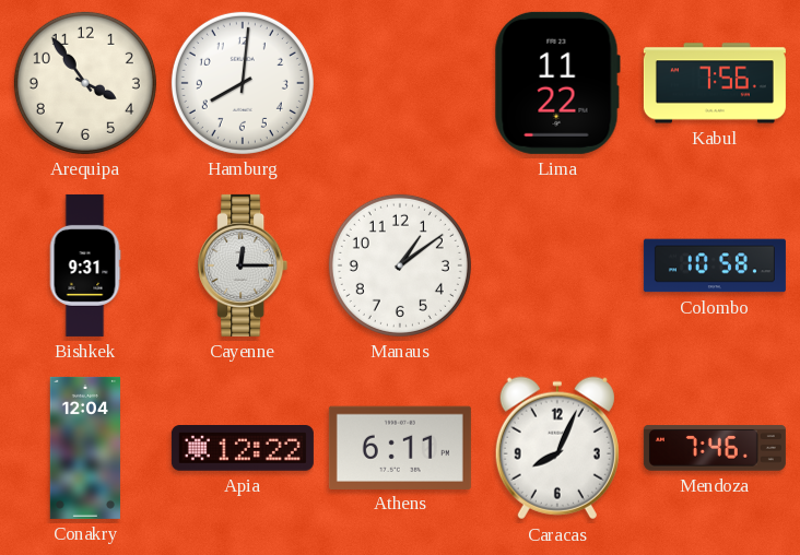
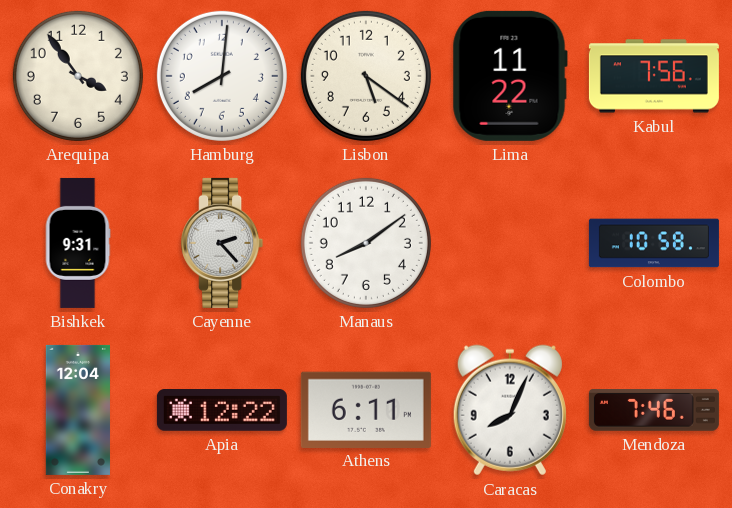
Lisbon: none -> 5:21
Cayenne: 12:15 -> 2:23
Manaus: 1:09 -> 8:09
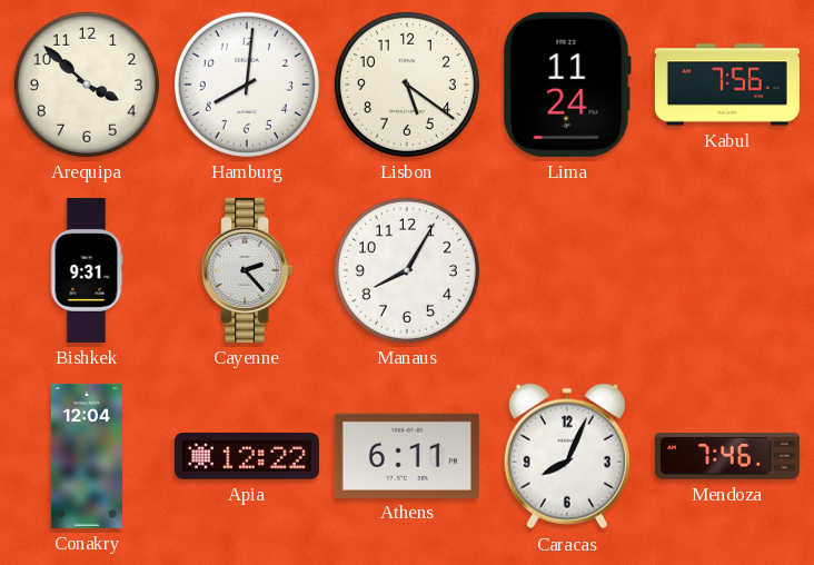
Arequipa: 3:54 -> 3:52
Lima: 11:22 -> 11:24
Manaus: 8:09 -> 8:05
Colombo: 10:58 -> none
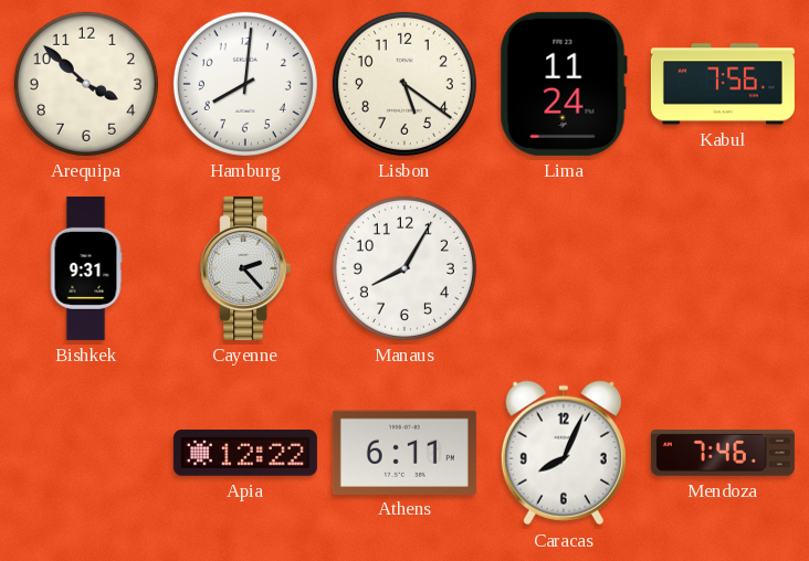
Conakry: 12:04 -> none
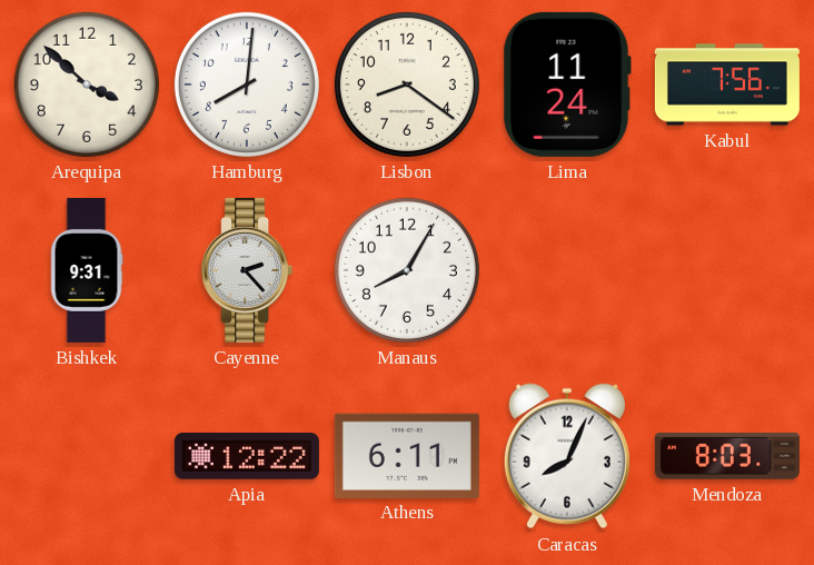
Lisbon: 5:21 -> 8:21
Mendoza: 7:46 -> 8:03
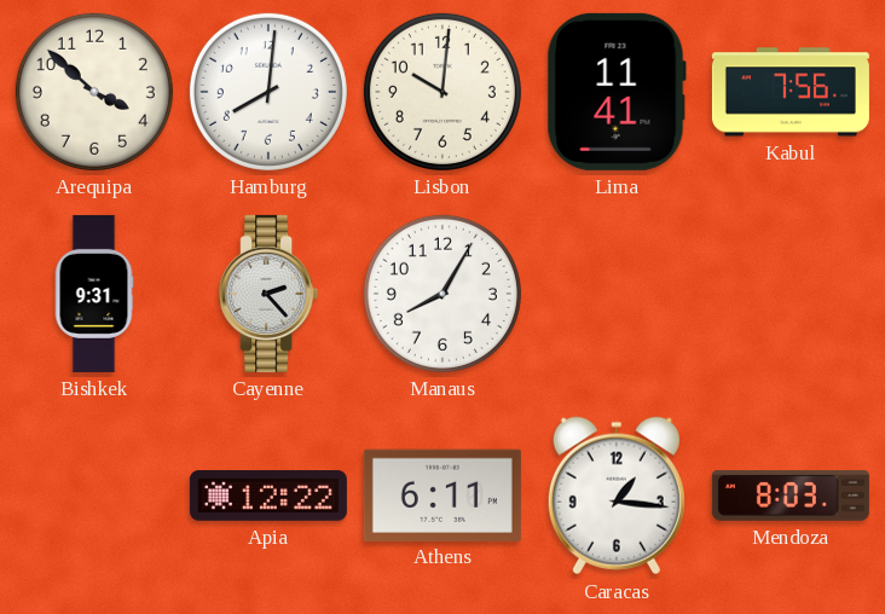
Lisbon: 8:21 -> 10:01
Lima: 11:24 -> 11:41
Caracas: 8:04 -> 1:16
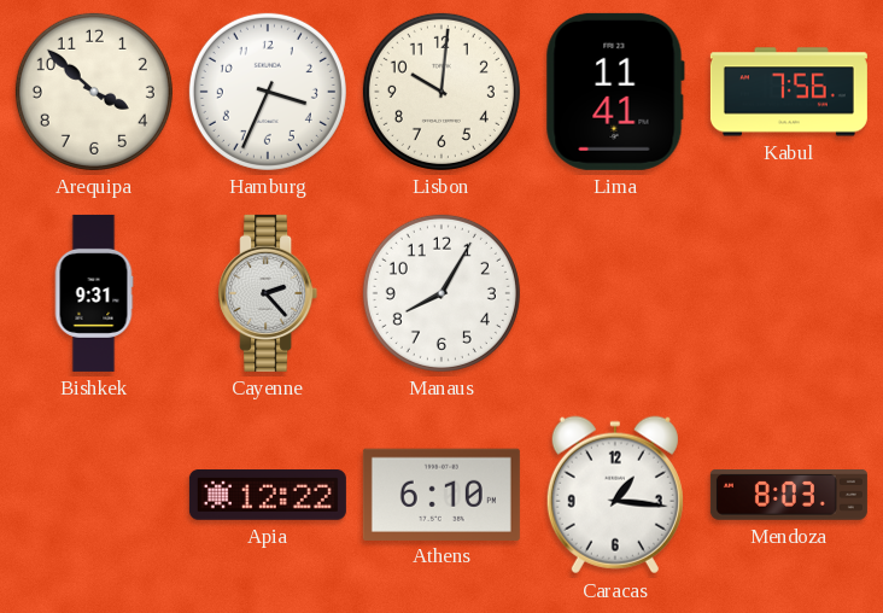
Hamburg: 8:01 -> 3:34
Athens: 6:11 -> 6:10
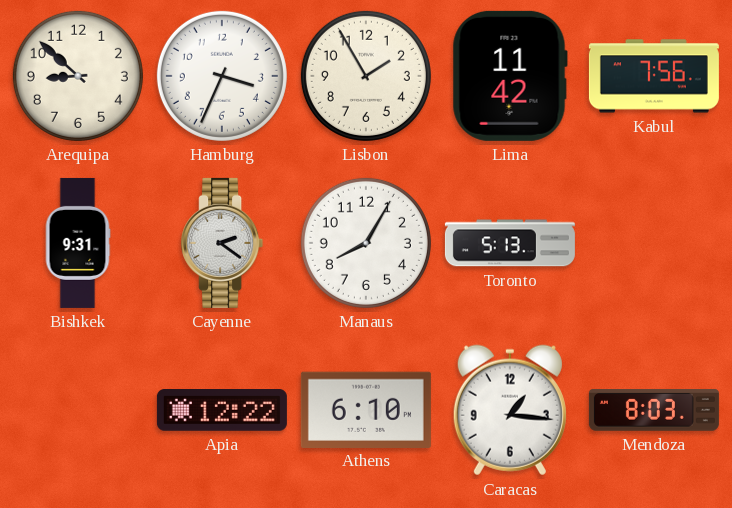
Arequipa: 3:52 -> 8:52
Lisbon: 10:01 -> 1:55
Lima: 11:41 -> 11:42
Cayenne: 2:23 -> 2:21
Toronto: none -> 5:13
